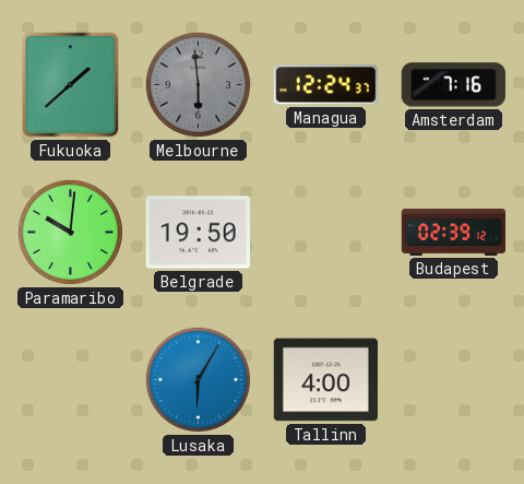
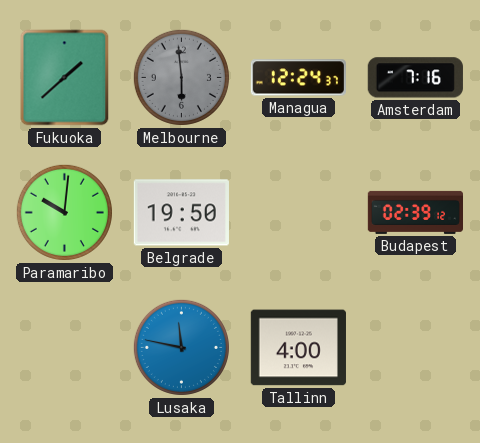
Lusaka: 6:05 -> 11:47
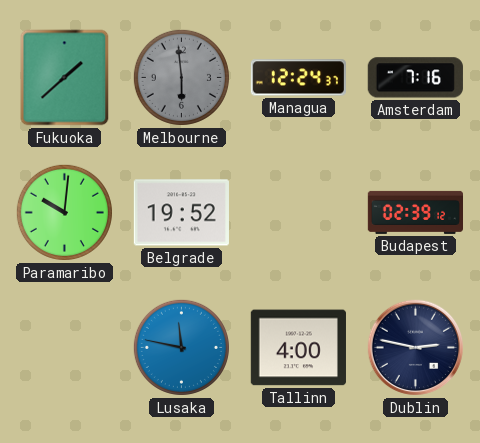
Belgrade: 19:50 -> 19:52
Dublin: none -> 2:47
